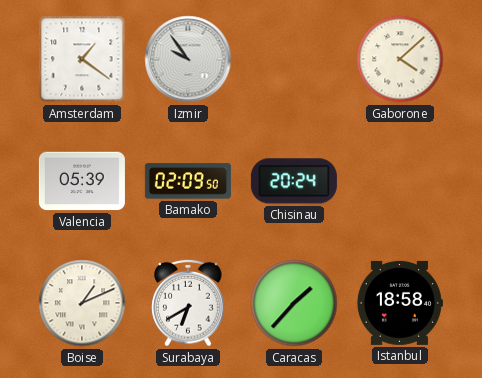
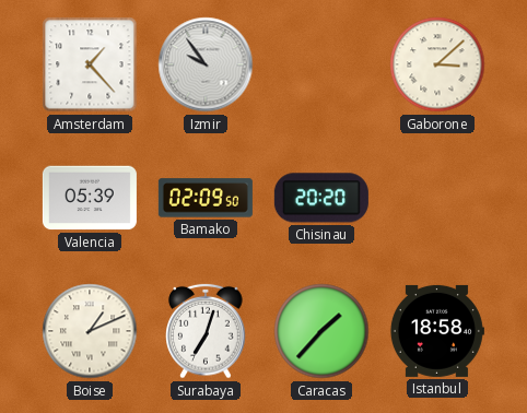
Amsterdam: 1:21 -> 1:23
Gaborone: 4:08 -> 3:08
Chisinau: 20:24 -> 20:20
Surabaya: 6:40 -> 7:03
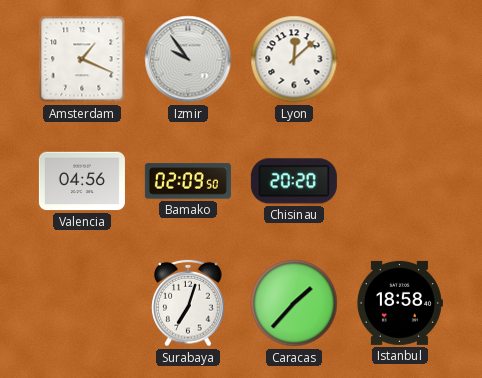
Amsterdam: 1:23 -> 1:19
Lyon: none -> 12:08
Gaborone: 3:08 -> none
Valencia: 05:39 -> 04:56
Boise: 1:11 -> none
